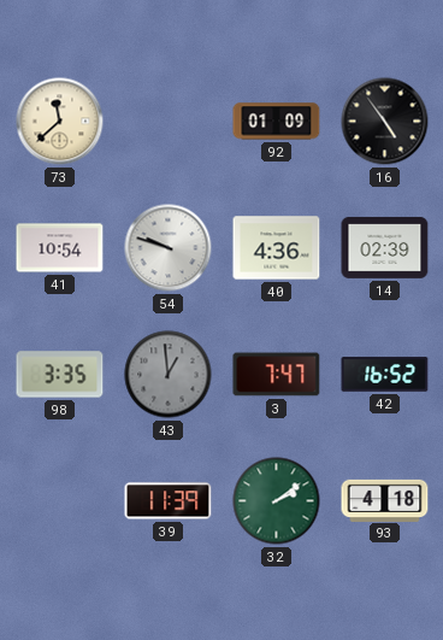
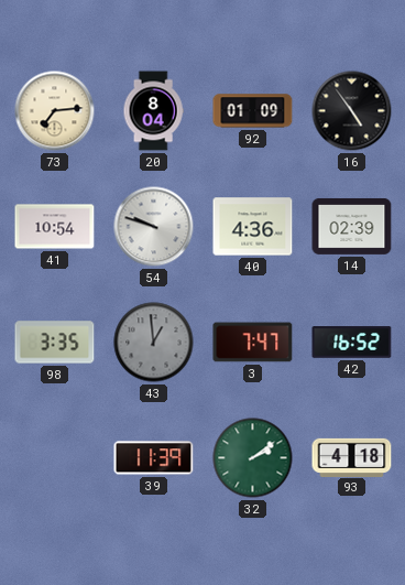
73: 11:38 -> 7:14
20: none -> 8:04
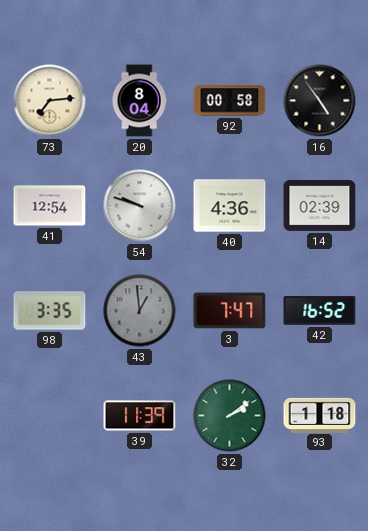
92: 01:09 -> 00:58
41: 10:54 -> 12:54
93: 4:18 -> 1:18
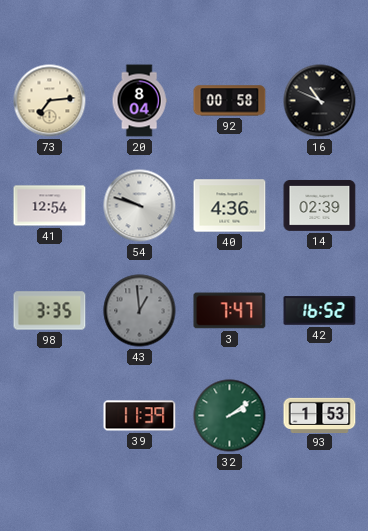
16: 4:54 -> 10:49
93: 1:18 -> 1:53
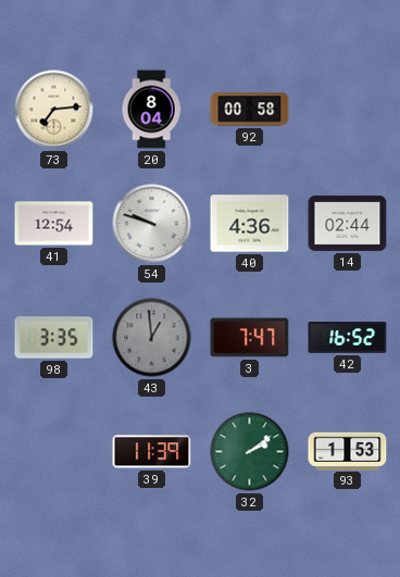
16: 10:49 -> none
14: 02:39 -> 02:44
